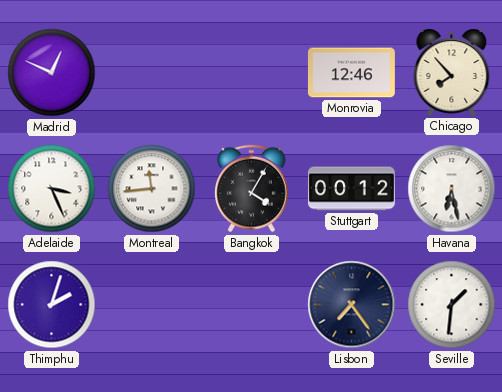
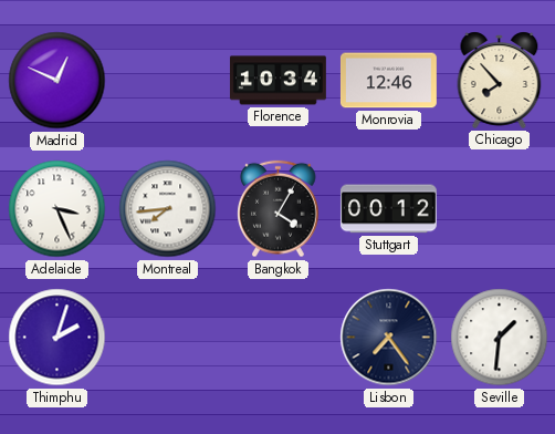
Florence: none -> 10:34
Montreal: 11:44 -> 7:44
Havana: 6:28 -> none
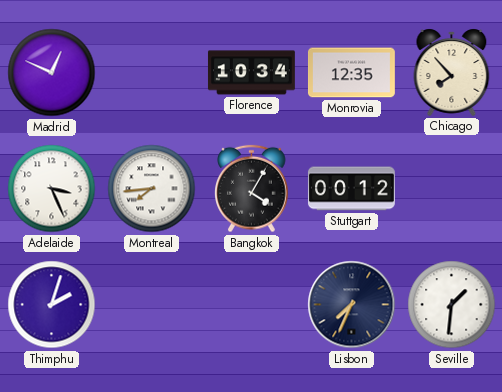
Monrovia: 12:46 -> 12:35
Lisbon: 7:24 -> 7:34
